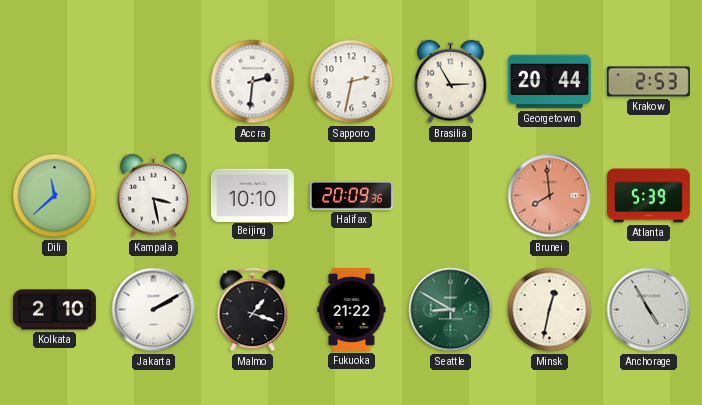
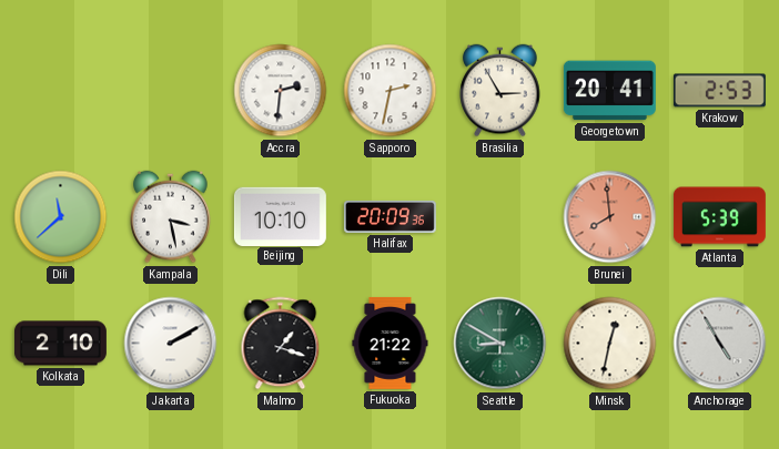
Georgetown: 20:44 -> 20:41
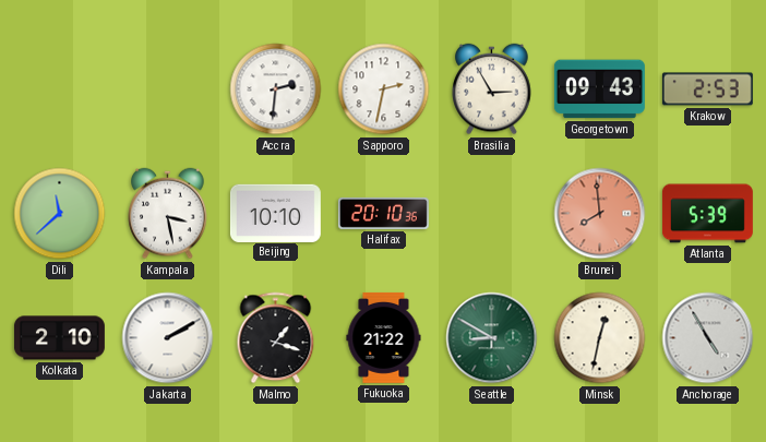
Georgetown: 20:41 -> 09:43
Halifax: 20:09 -> 20:10
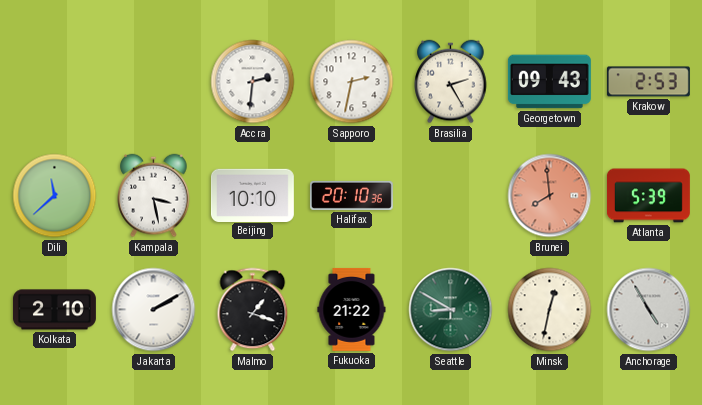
Brasilia: 2:55 -> 2:25
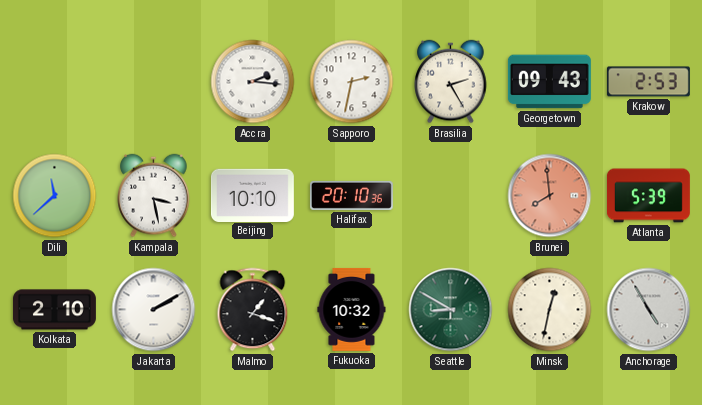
Accra: 2:31 -> 2:16
Fukuoka: 21:22 -> 10:32
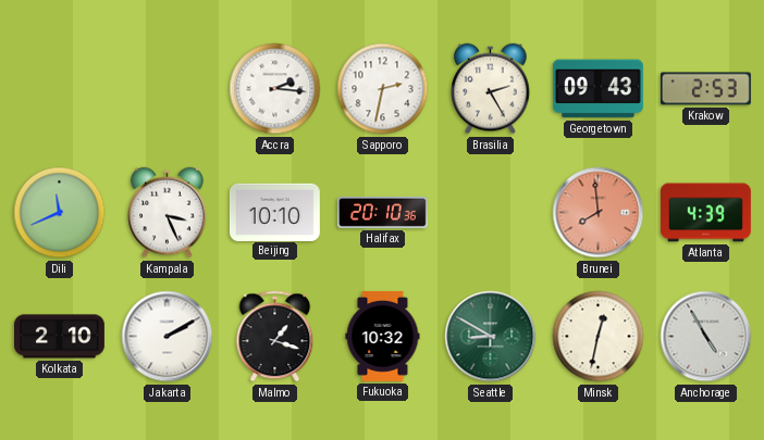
Dili: 11:38 -> 11:41
Kampala: 3:28 -> 3:26
Atlanta: 5:39 -> 4:39
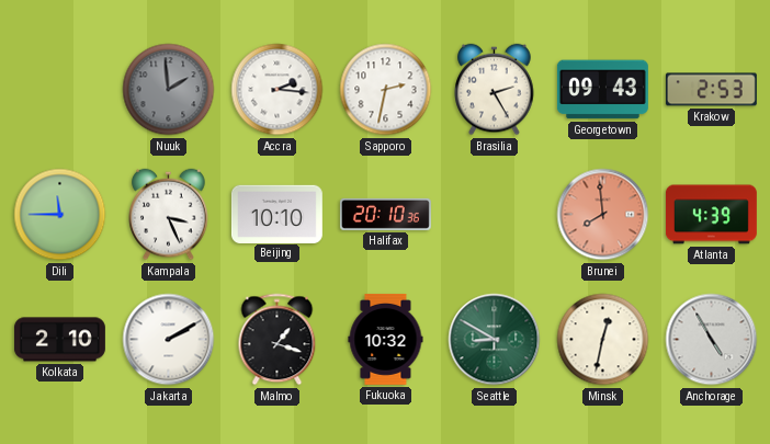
Nuuk: none -> 1:59
Dili: 11:41 -> 11:45
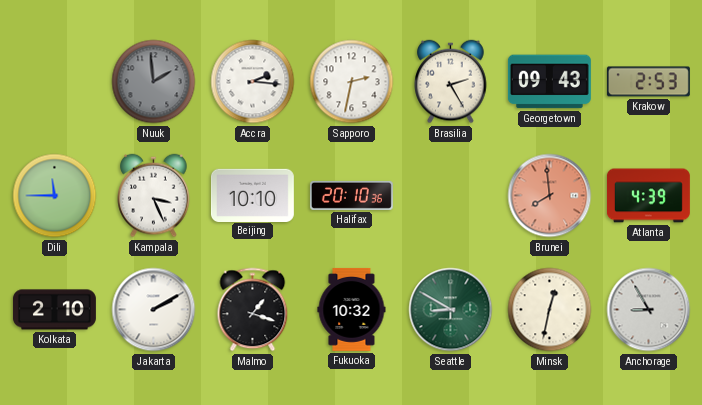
Anchorage: 4:55 -> 8:55
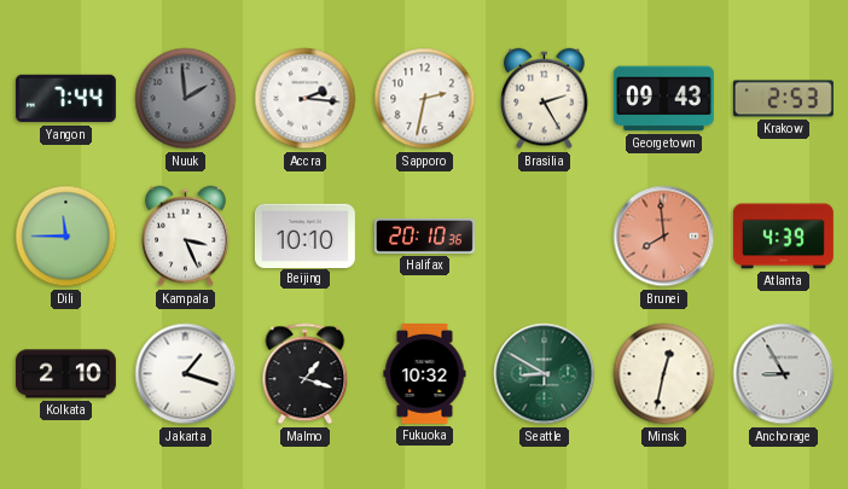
Yangon: none -> 7:44
Jakarta: 2:10 -> 1:18
